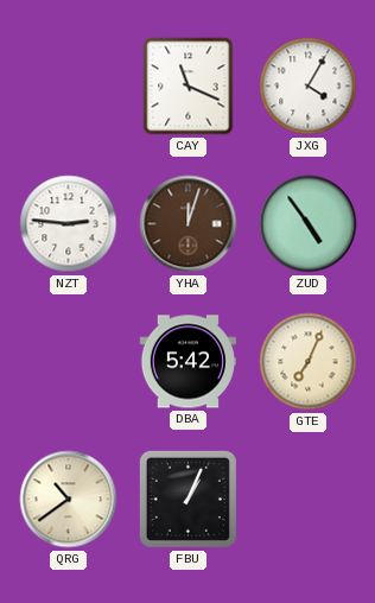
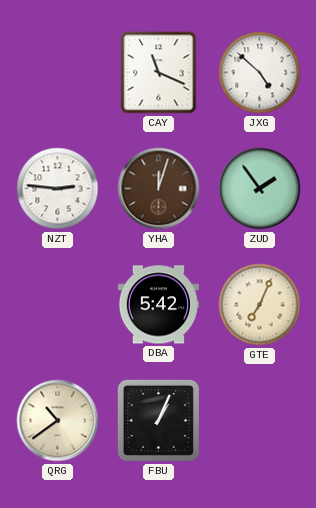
JXG: 4:05 -> 4:52
ZUD: 4:54 -> 1:54
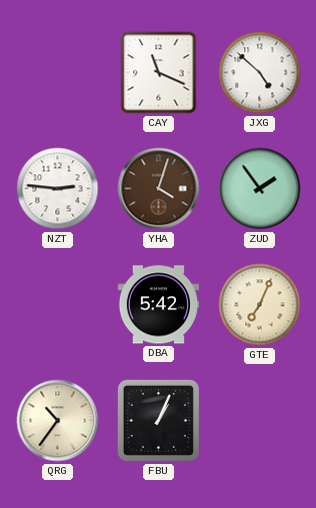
YHA: 12:03 -> 4:03
QRG: 10:39 -> 10:36
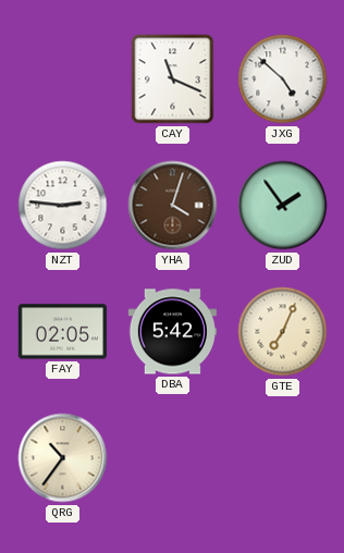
FAY: none -> 02:05
FBU: 1:04 -> none
